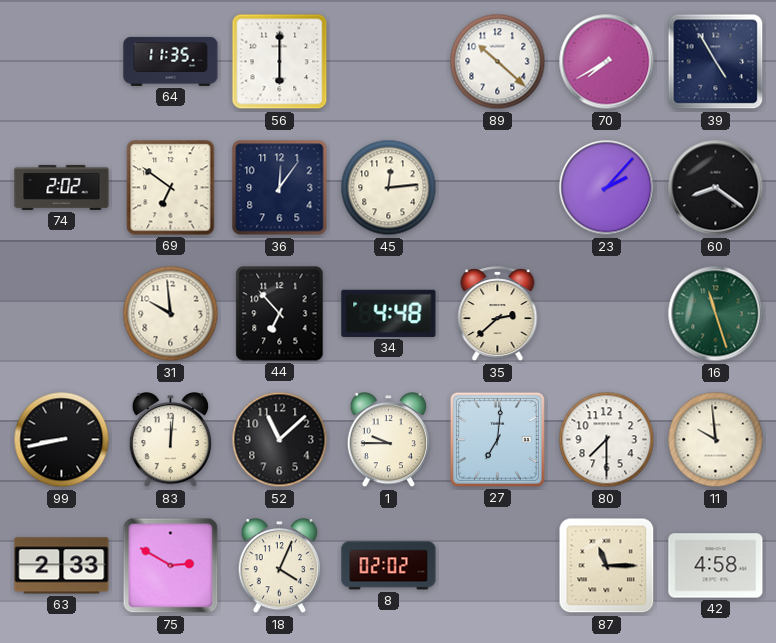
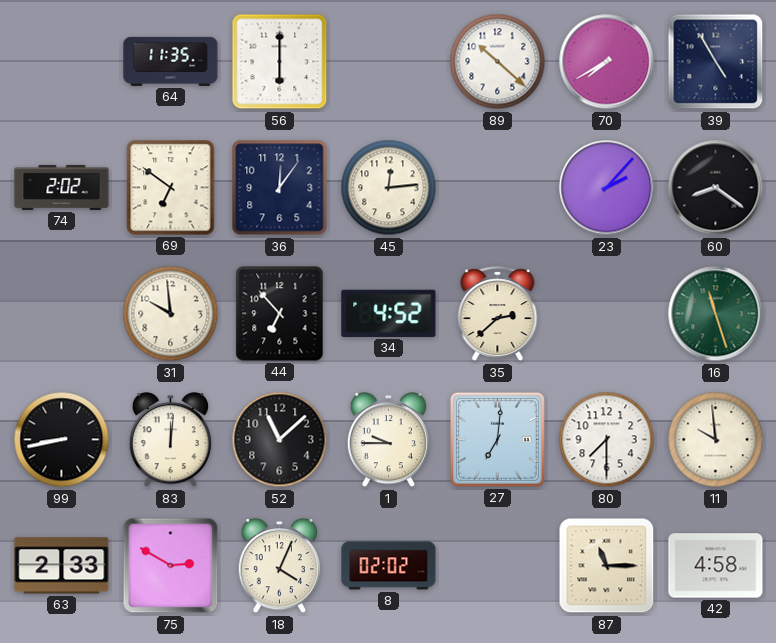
34: 4:48 -> 4:52
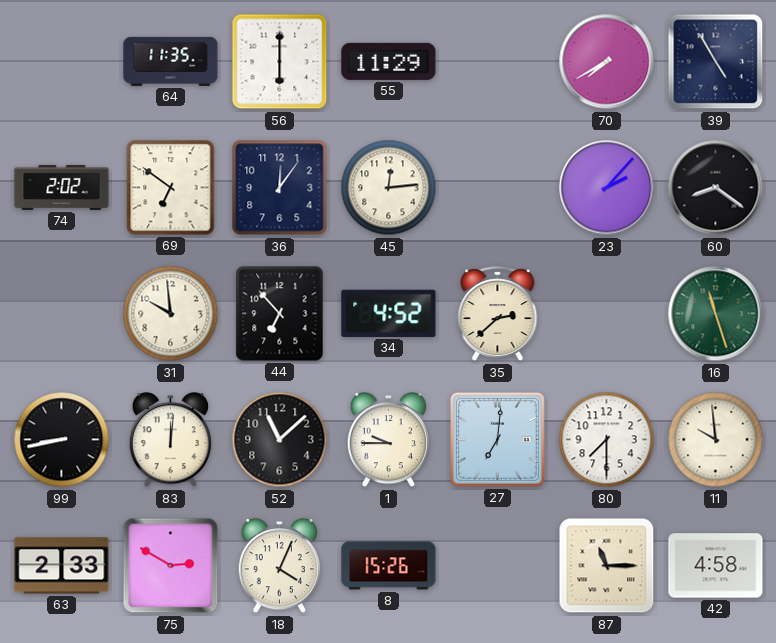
55: none -> 11:29
89: 10:22 -> none
8: 02:02 -> 15:26
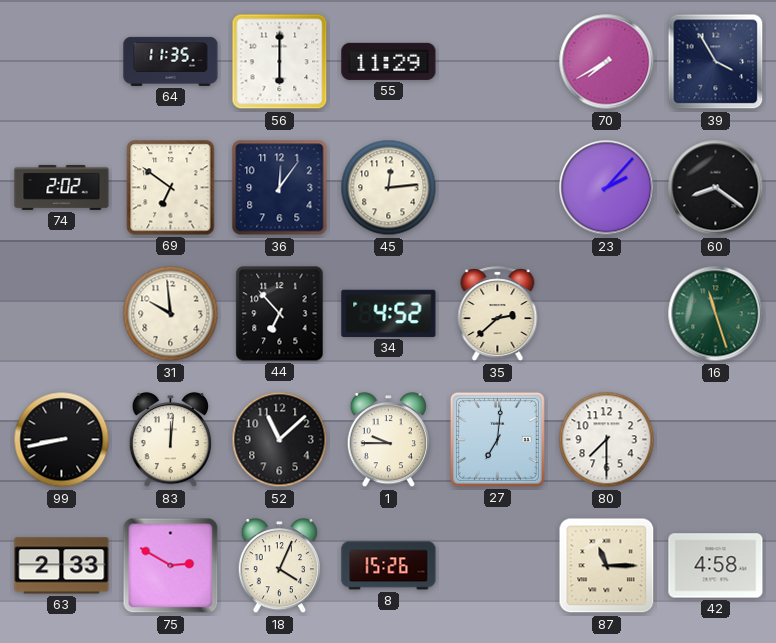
39: 4:55 -> 3:55
11: 9:59 -> none
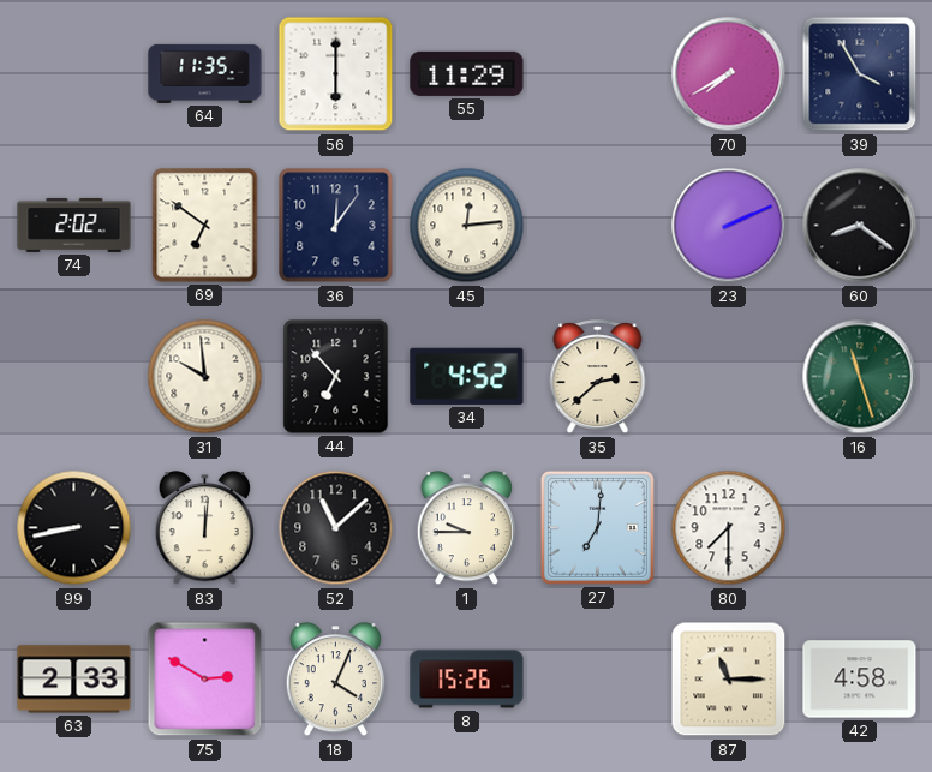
23: 2:07 -> 2:11
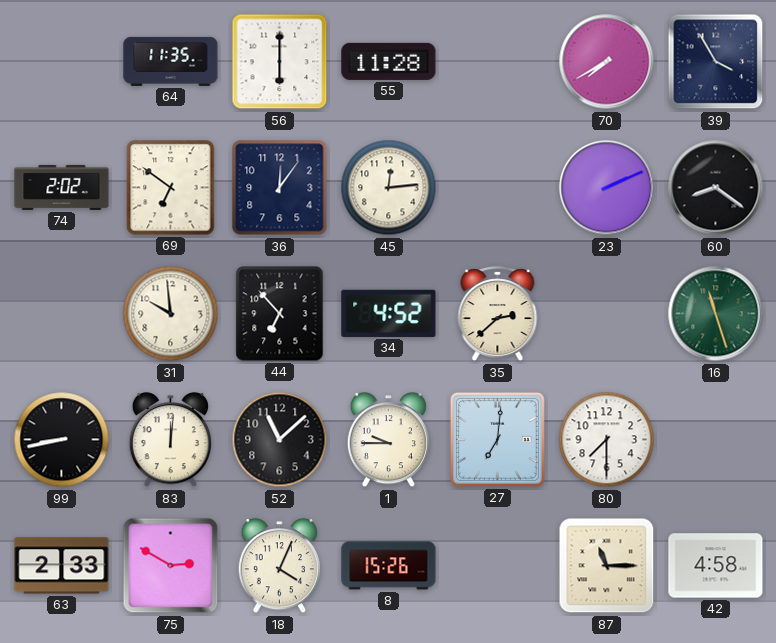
55: 11:29 -> 11:28
